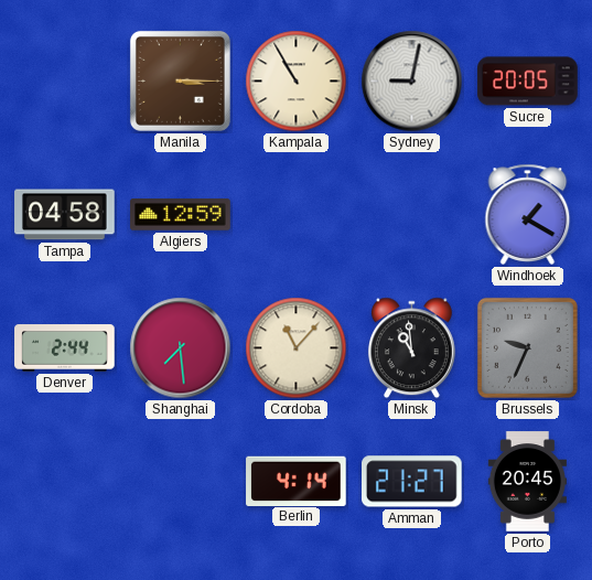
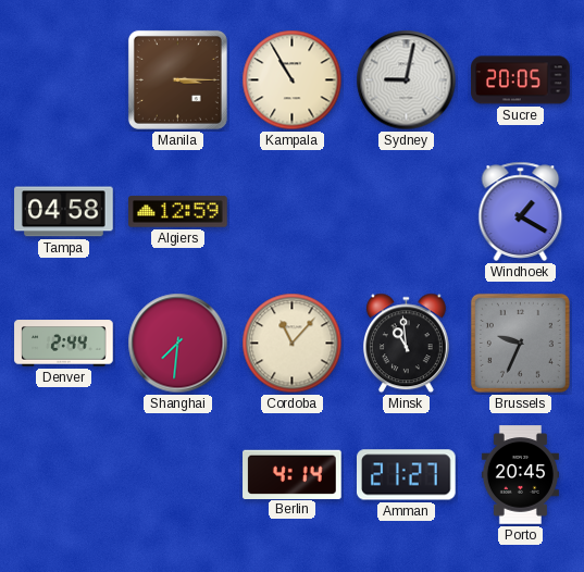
Shanghai: 7:29 -> 7:31
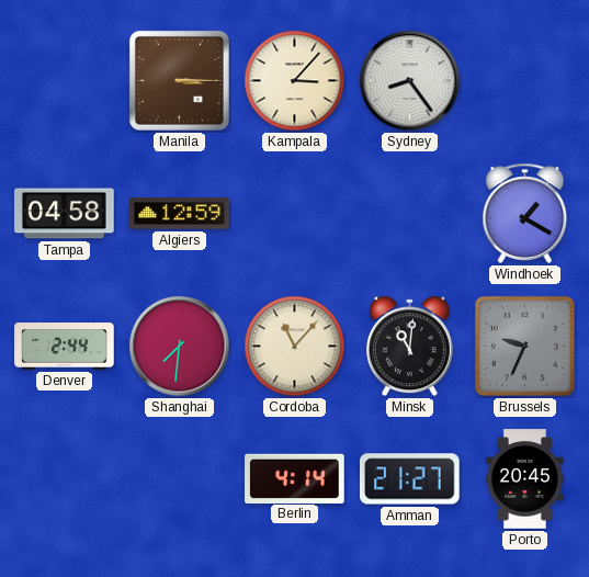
Kampala: 10:55 -> 3:07
Sydney: 9:02 -> 8:24
Sucre: 20:05 -> none
Minsk: 10:59 -> 11:01
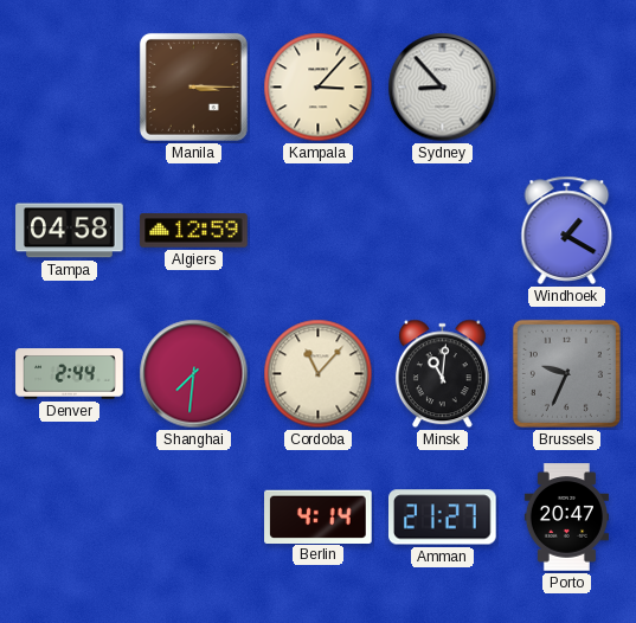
Sydney: 8:24 -> 8:53
Porto: 20:45 -> 20:47
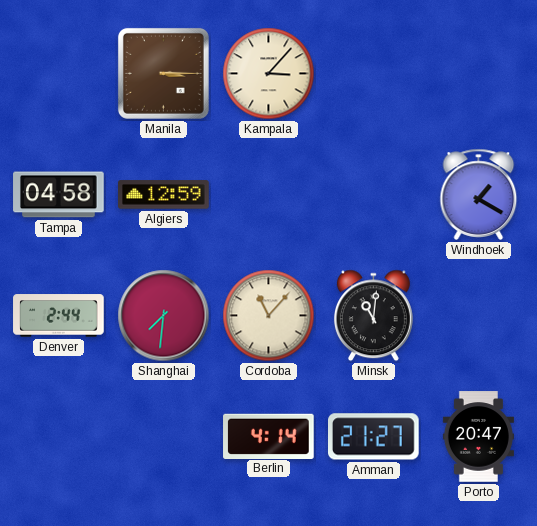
Sydney: 8:53 -> none
Brussels: 9:34 -> none
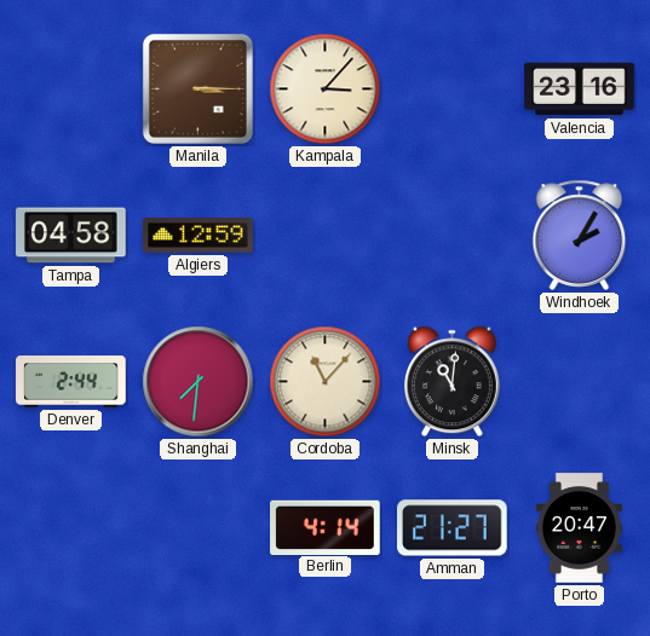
Valencia: none -> 23:16
Windhoek: 1:20 -> 2:05
